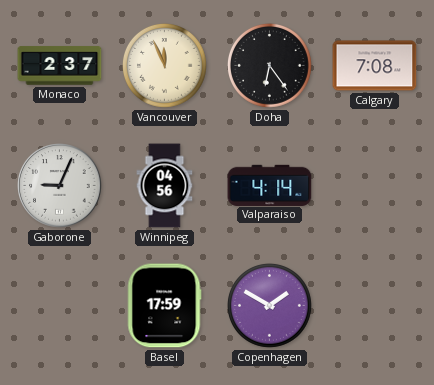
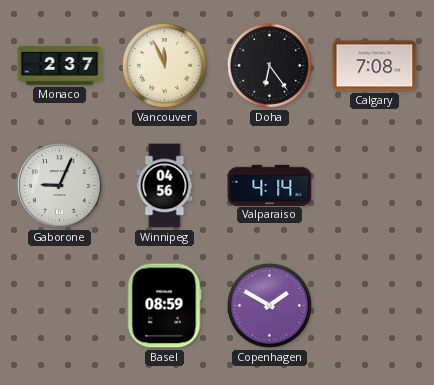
Basel: 17:59 -> 08:59
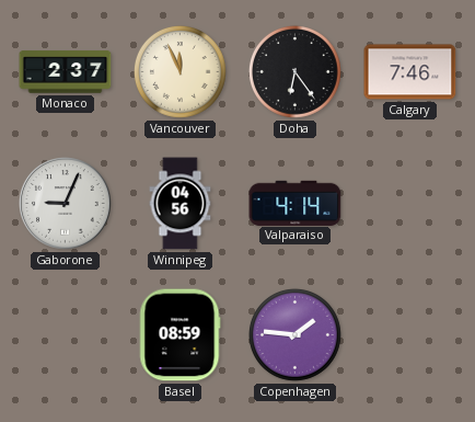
Calgary: 7:08 -> 7:46
Copenhagen: 1:50 -> 1:46
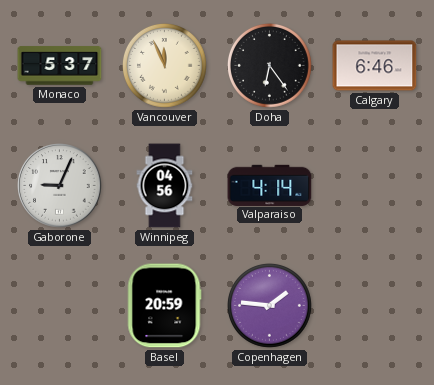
Monaco: 2:37 -> 5:37
Calgary: 7:46 -> 6:46
Basel: 08:59 -> 20:59
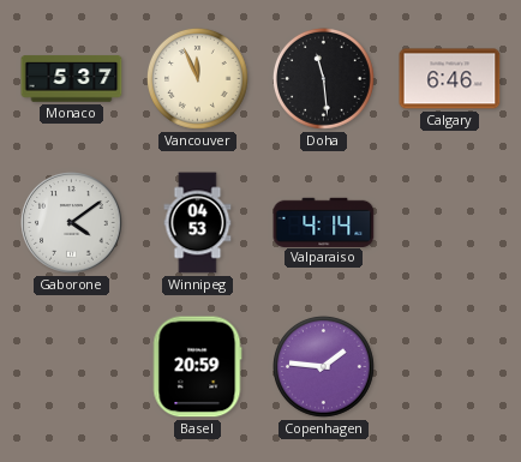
Doha: 6:24 -> 11:29
Gaborone: 9:04 -> 4:09
Winnipeg: 04:56 -> 04:53
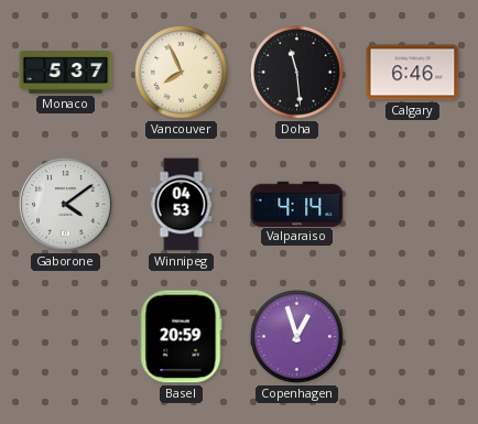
Vancouver: 11:56 -> 7:56
Copenhagen: 1:46 -> 12:57
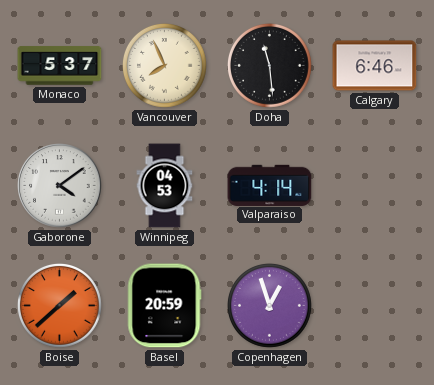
Boise: none -> 1:38
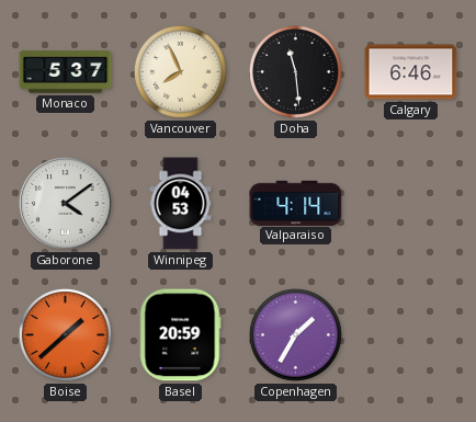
Copenhagen: 12:57 -> 1:35
